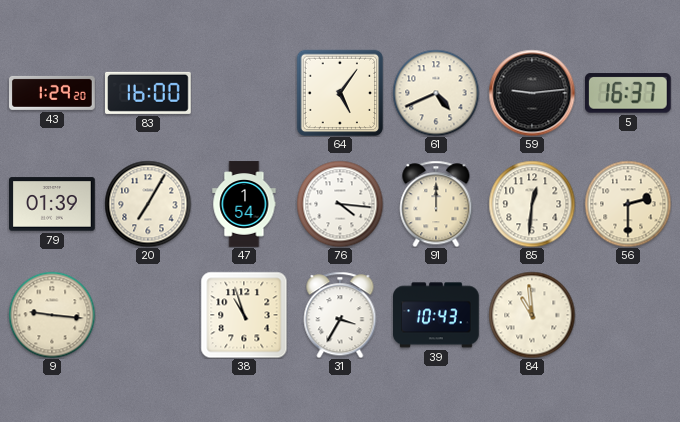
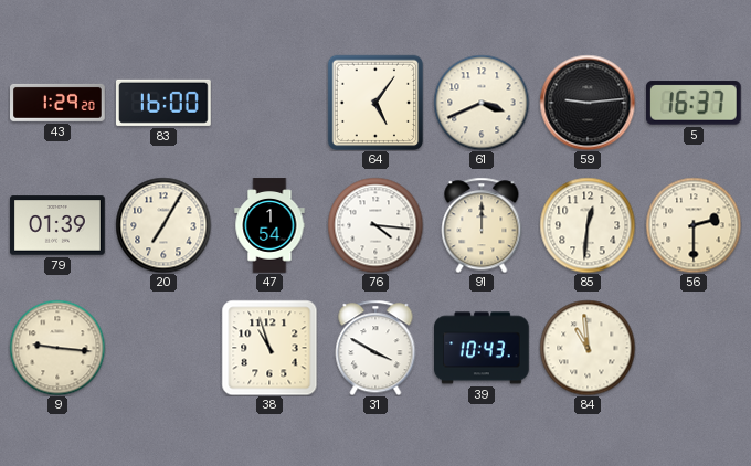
61: 4:41 -> 3:41
31: 3:35 -> 3:50
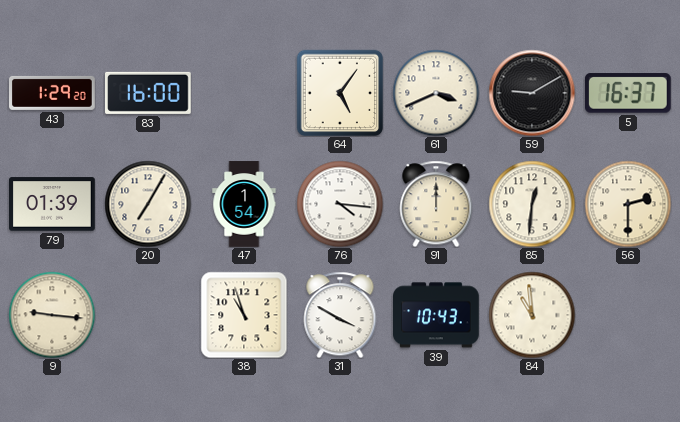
59: 9:14 -> 9:10
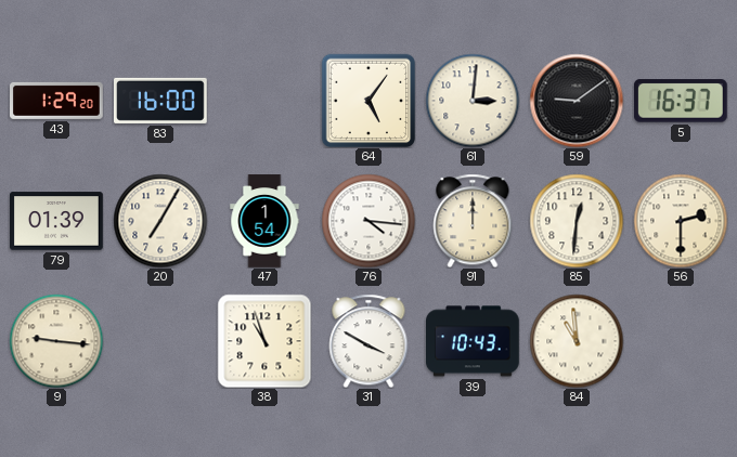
61: 3:41 -> 3:01
59: 9:10 -> 9:09
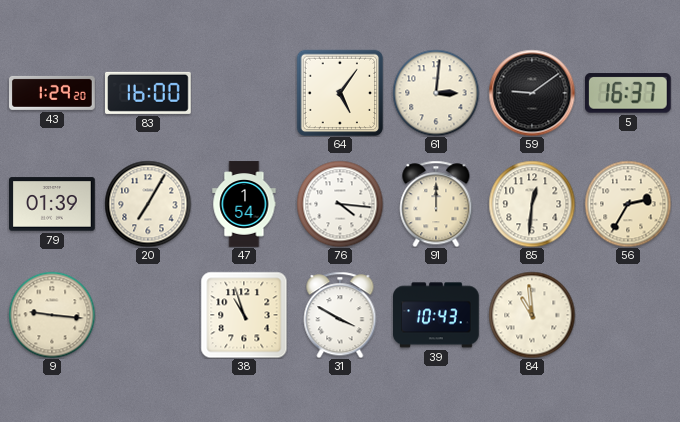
56: 2:30 -> 2:35
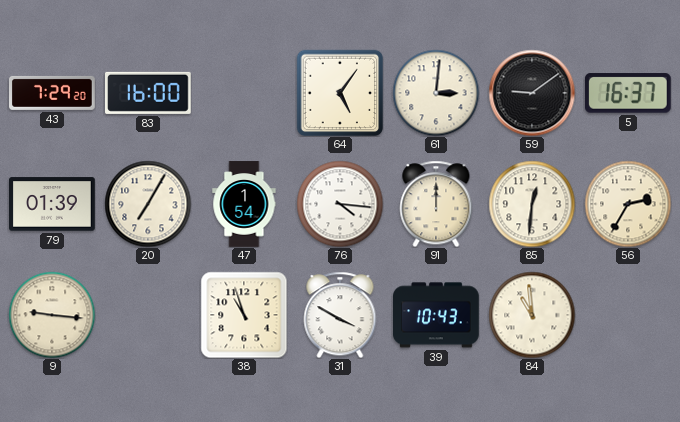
43: 1:29 -> 7:29
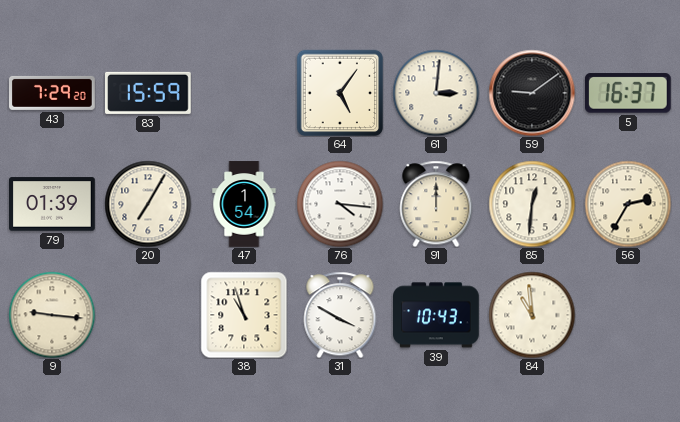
83: 16:00 -> 15:59
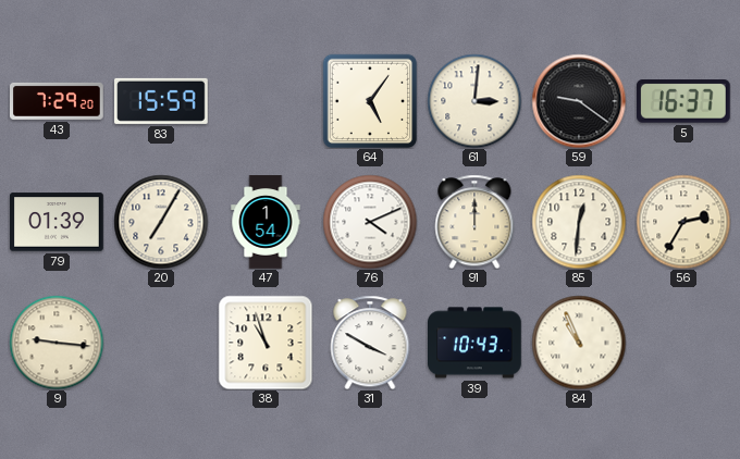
59: 9:09 -> 9:21
76: 4:16 -> 4:11
84: 10:59 -> 10:56
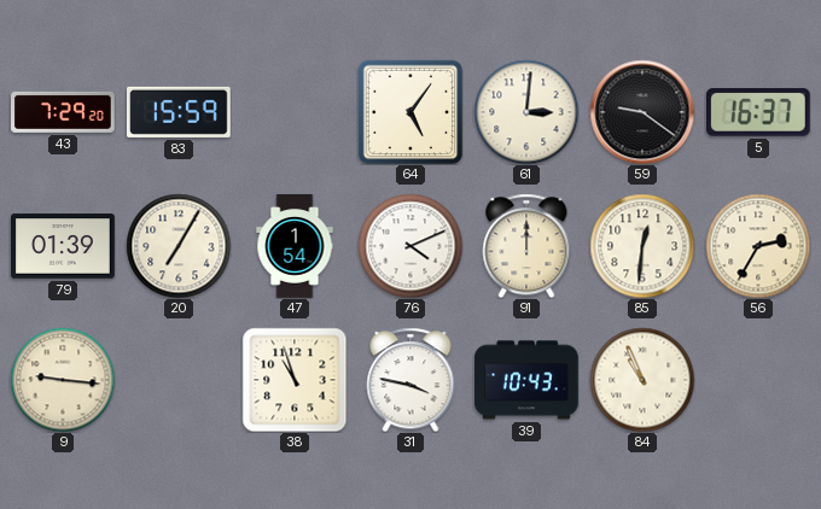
31: 3:50 -> 3:47
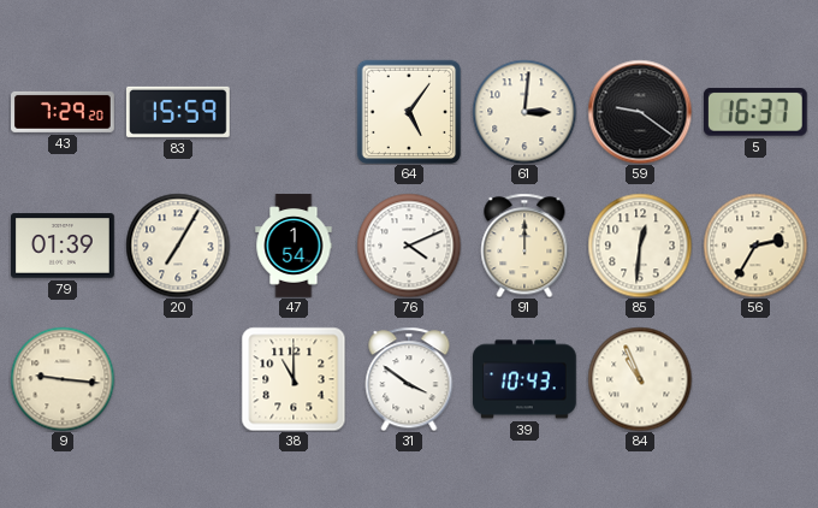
38: 10:57 -> 11:00
31: 3:47 -> 3:51
